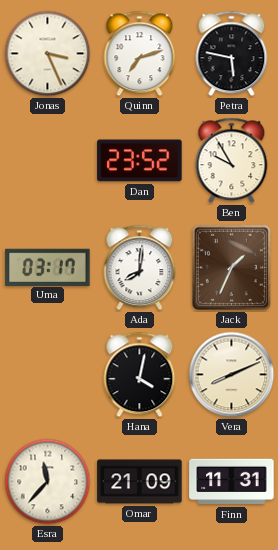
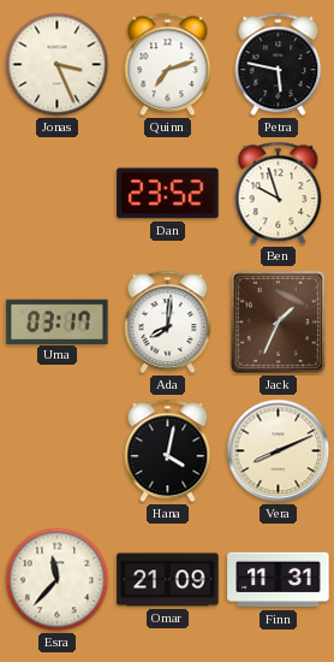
Ben: 9:55 -> 9:57
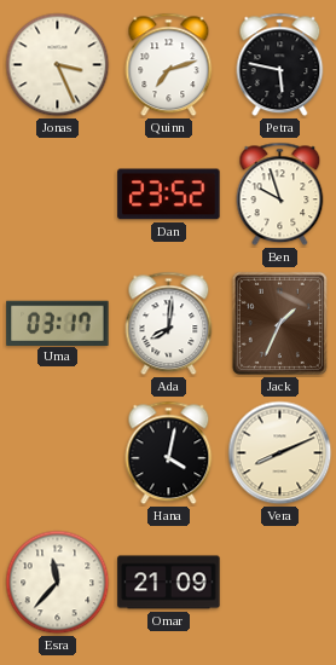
Finn: 11:31 -> none
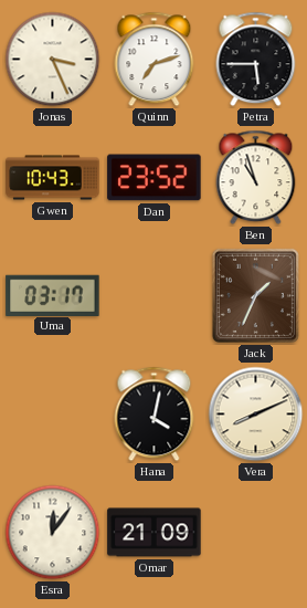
Petra: 5:47 -> 5:45
Gwen: none -> 10:43
Ben: 9:57 -> 10:57
Ada: 8:01 -> none
Esra: 11:37 -> 12:06
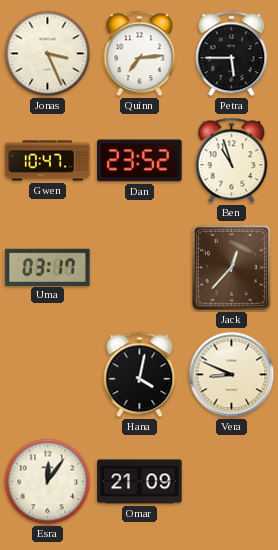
Quinn: 7:12 -> 7:14
Gwen: 10:43 -> 10:47
Jack: 1:34 -> 12:37
Vera: 8:11 -> 8:49
